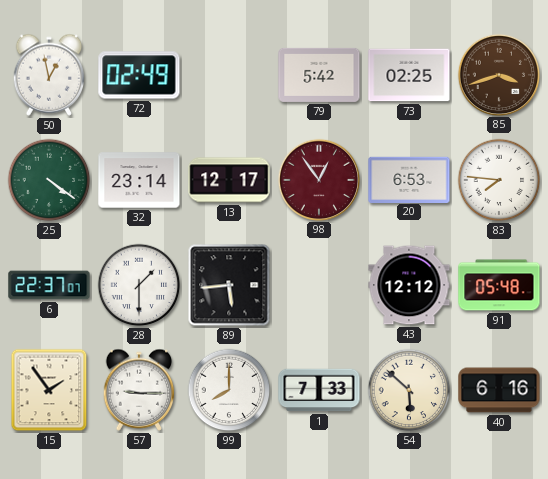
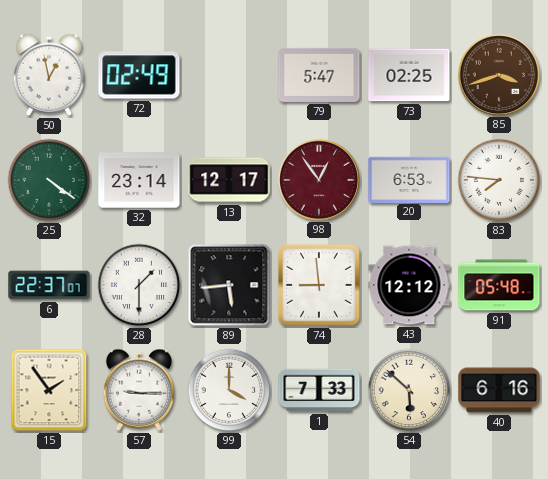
79: 5:42 -> 5:47
74: none -> 8:59
99: 8:00 -> 4:00
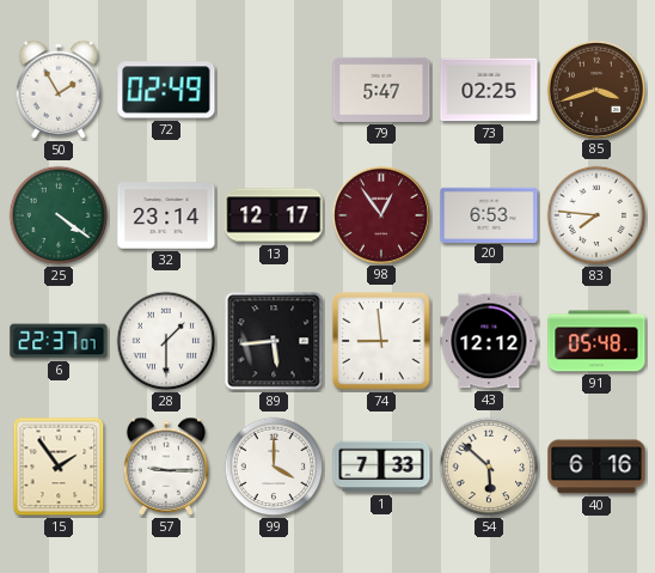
50: 12:58 -> 1:55
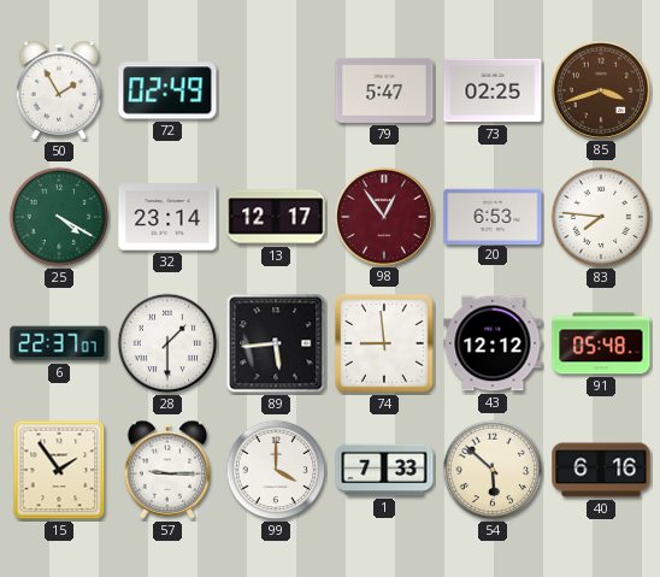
25: 4:21 -> 4:20
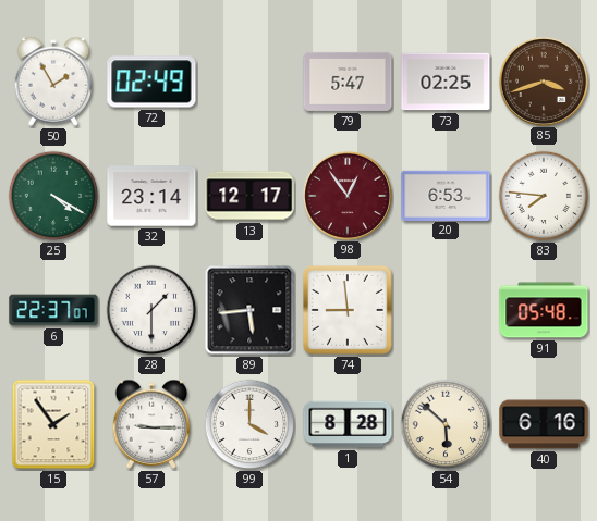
43: 12:12 -> none
1: 7:33 -> 8:28
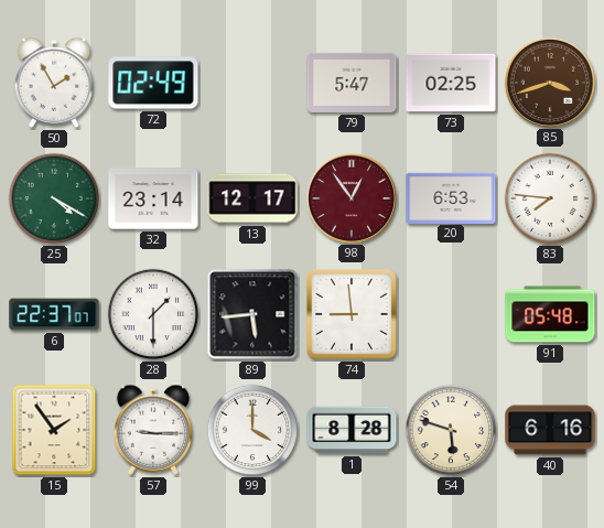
54: 5:52 -> 5:48
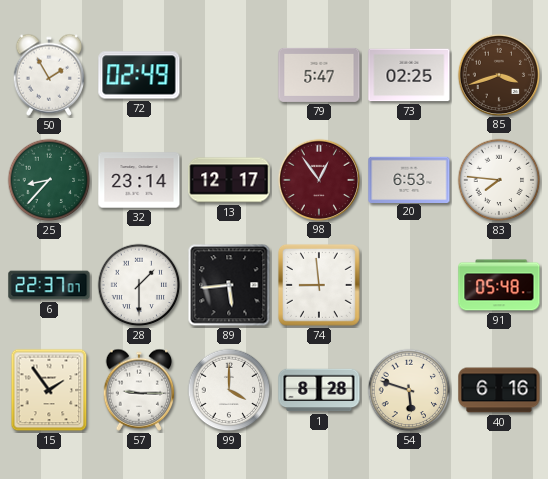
25: 4:20 -> 8:37
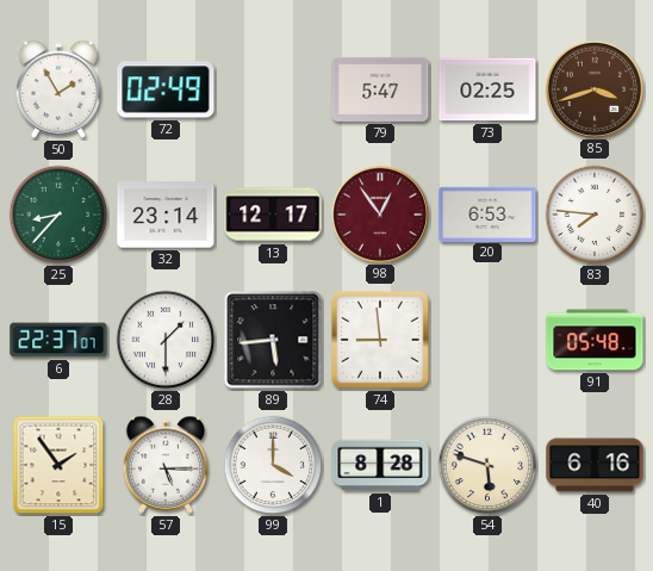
57: 9:15 -> 5:15
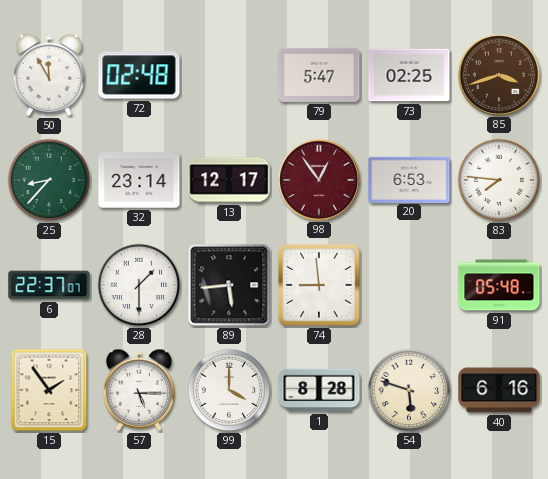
50: 1:55 -> 11:55
72: 02:49 -> 02:48
